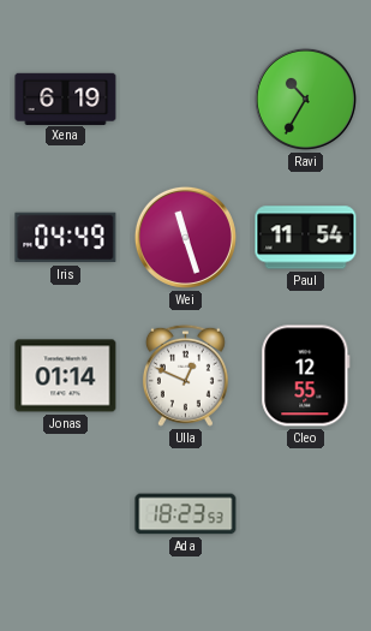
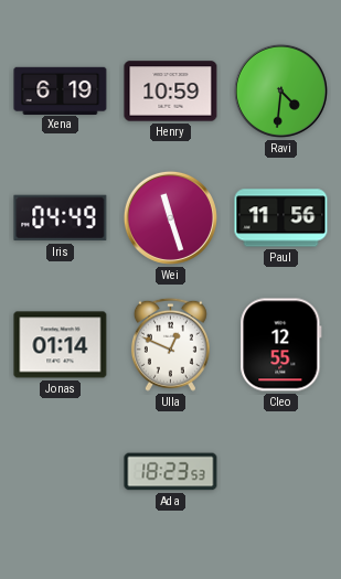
Henry: none -> 10:59
Ravi: 10:35 -> 4:31
Paul: 11:54 -> 11:56
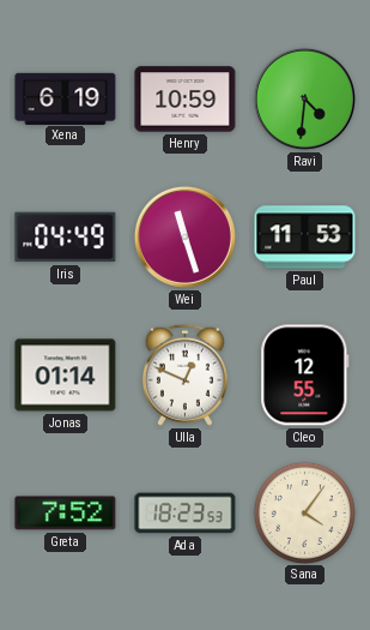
Paul: 11:56 -> 11:53
Greta: none -> 7:52
Sana: none -> 4:06
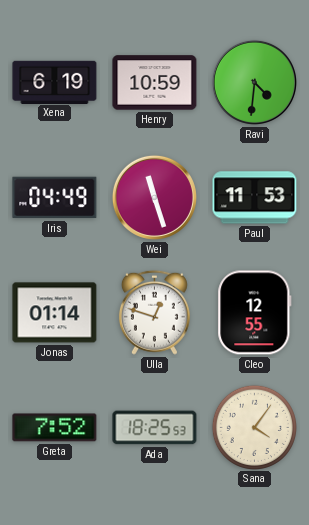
Ulla: 12:49 -> 12:48
Ada: 18:23 -> 18:25
